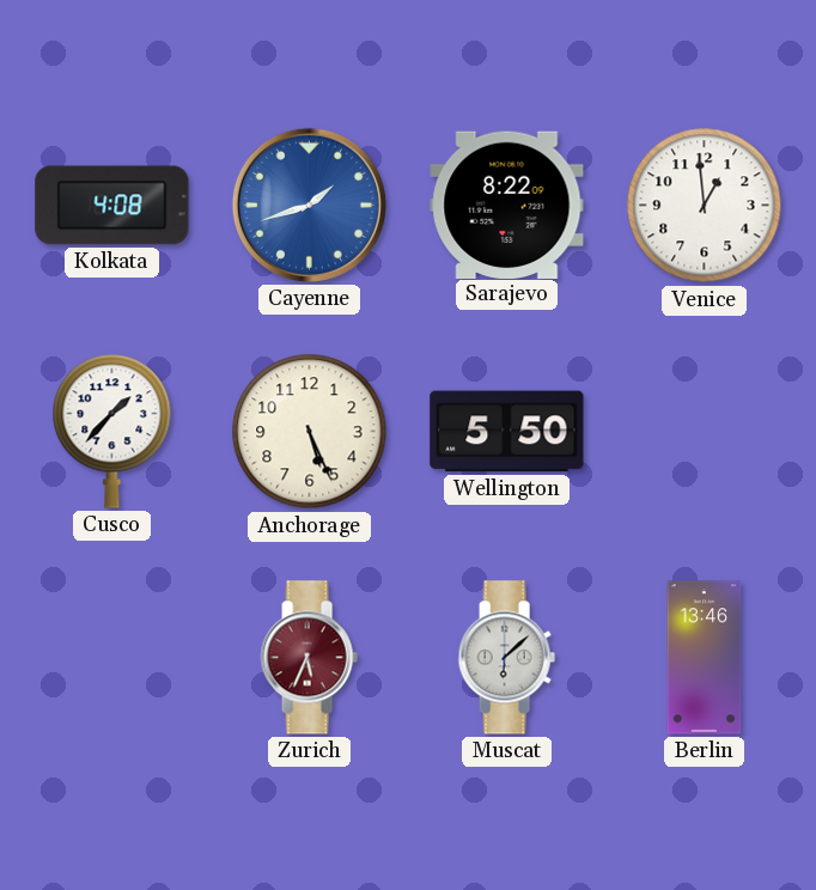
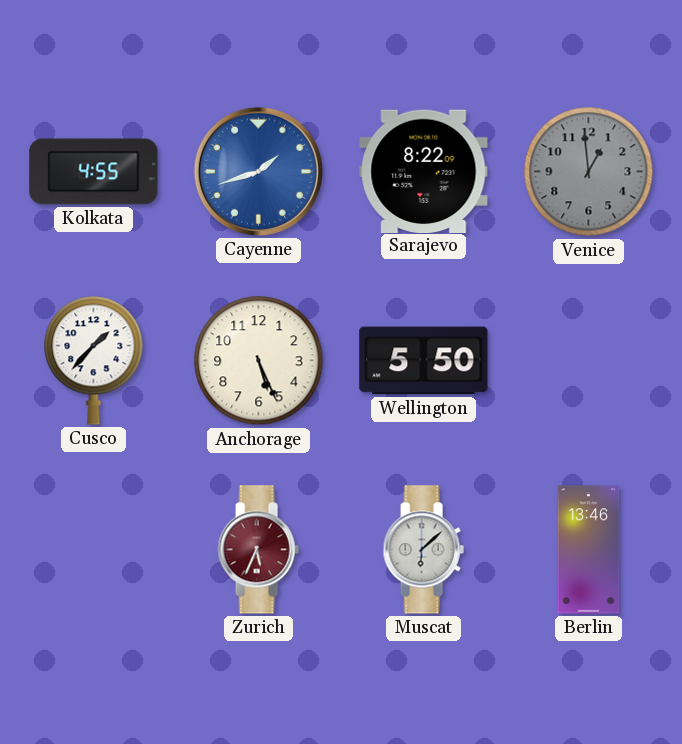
Kolkata: 4:08 -> 4:55
Venice dial: white -> grey
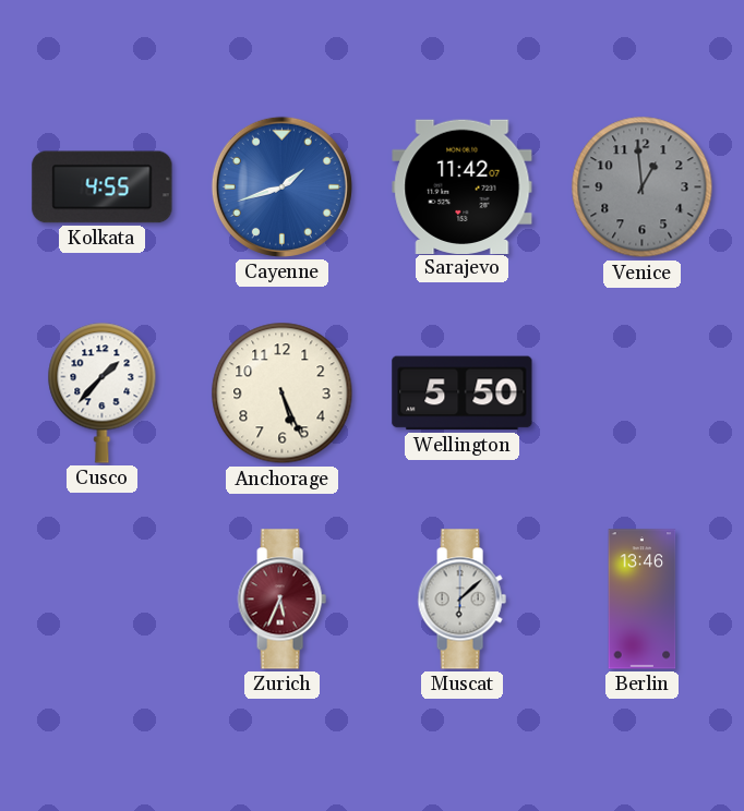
Sarajevo: 8:22 -> 11:42
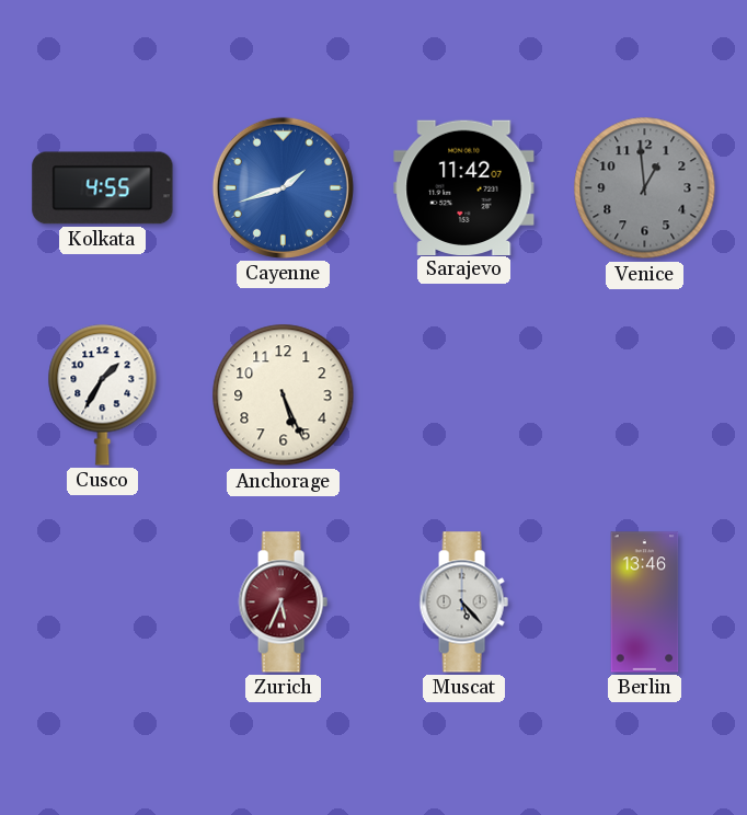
Cusco: 1:37 -> 1:35
Wellington: 5:50 -> none
Muscat: 6:08 -> 5:23
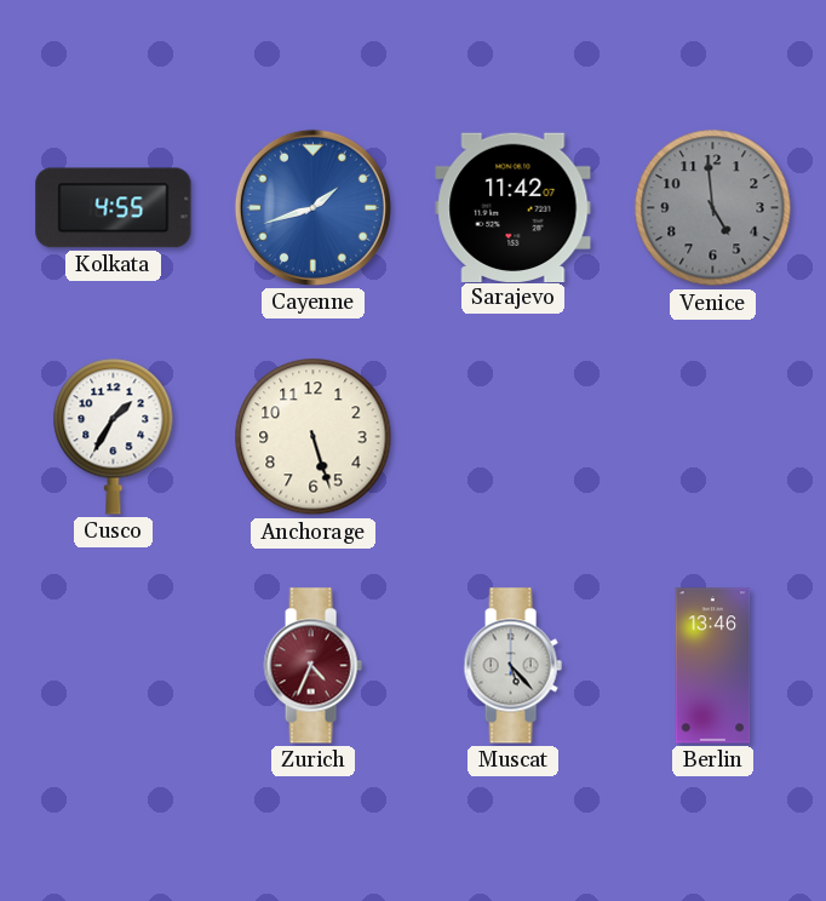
Venice: 12:59 -> 4:59
Anchorage: 5:26 -> 5:27
Zurich: 5:34 -> 4:34
